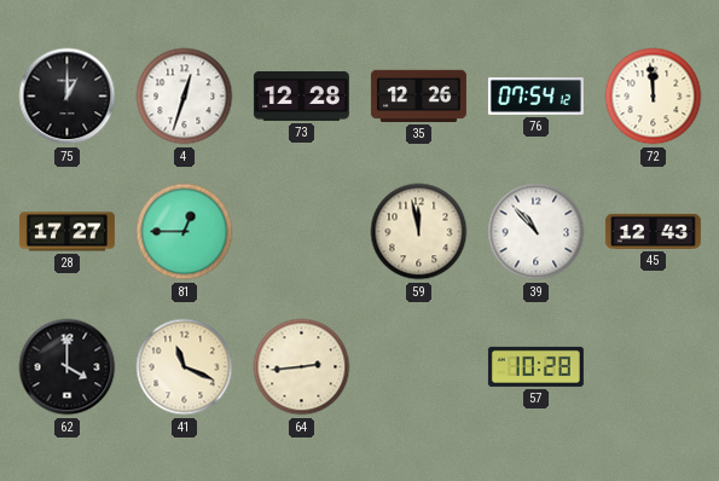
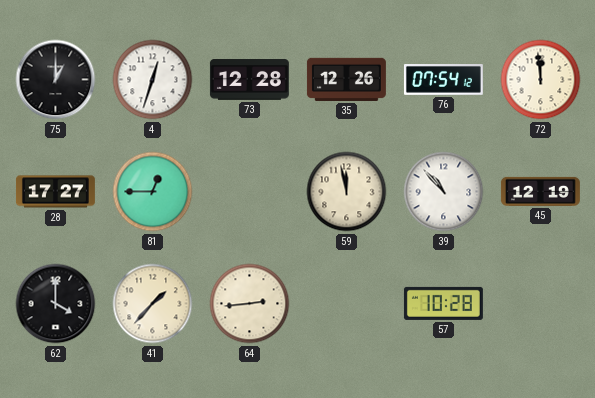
45: 12:43 -> 12:19
41: 11:19 -> 1:37
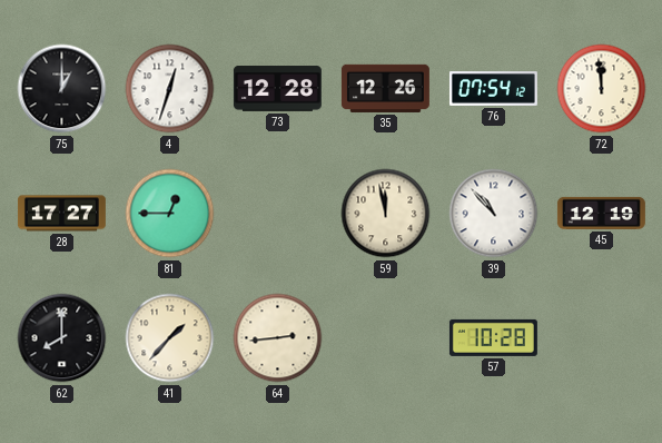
62: 4:00 -> 8:00
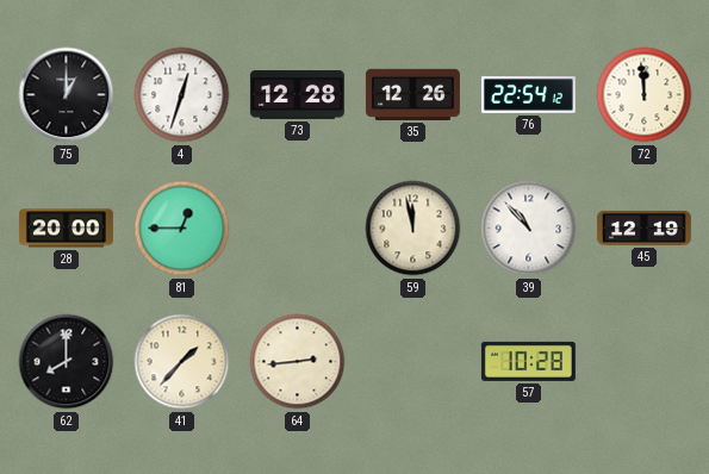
76: 07:54 -> 22:54
28: 17:27 -> 20:00
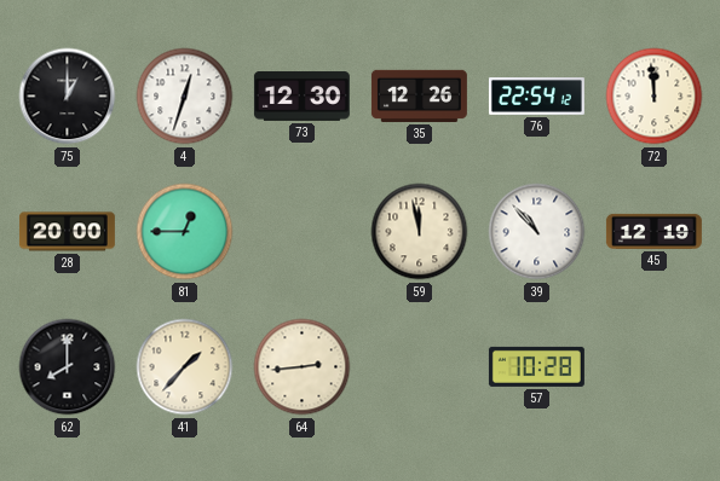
73: 12:28 -> 12:30
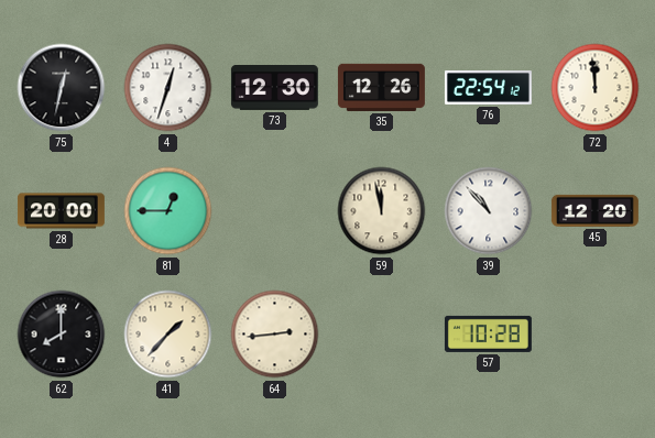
75: 1:00 -> 12:32
45: 12:19 -> 12:20
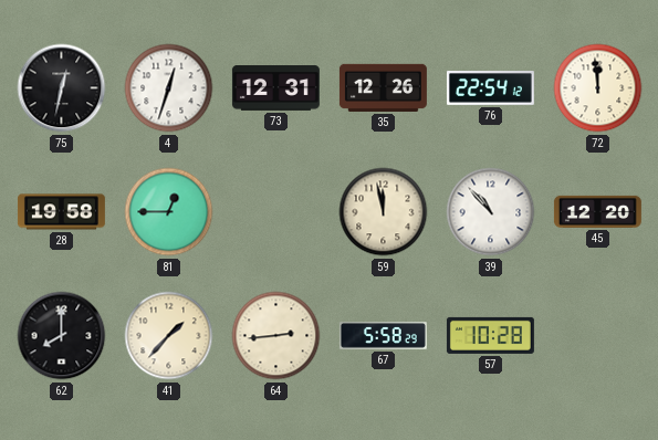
73: 12:30 -> 12:31
28: 20:00 -> 19:58
67: none -> 5:58
